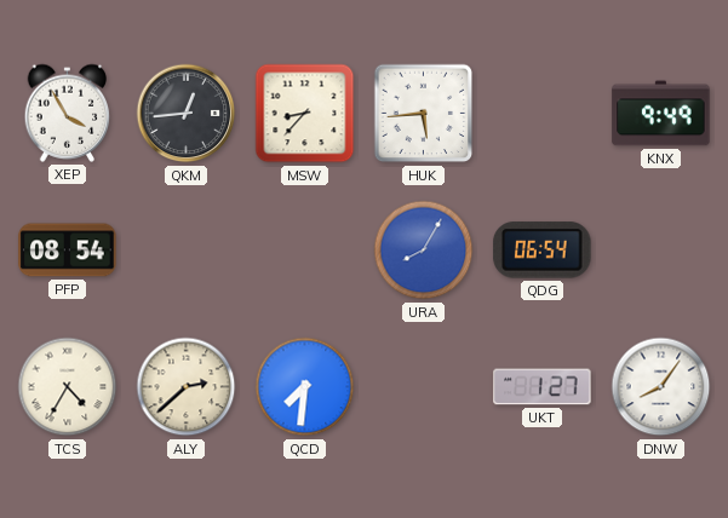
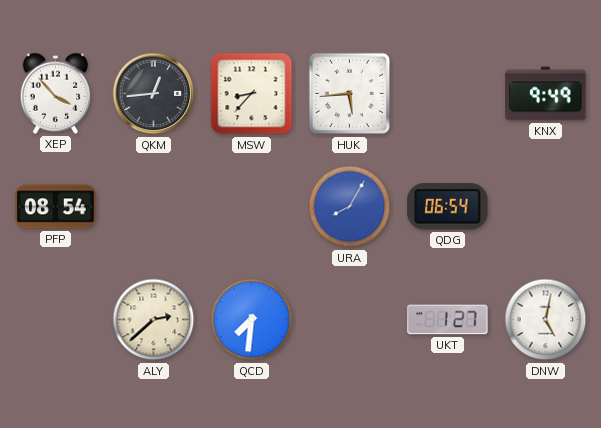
XEP: 3:55 -> 3:53
TCS: 4:35 -> none
DNW: 8:06 -> 5:02
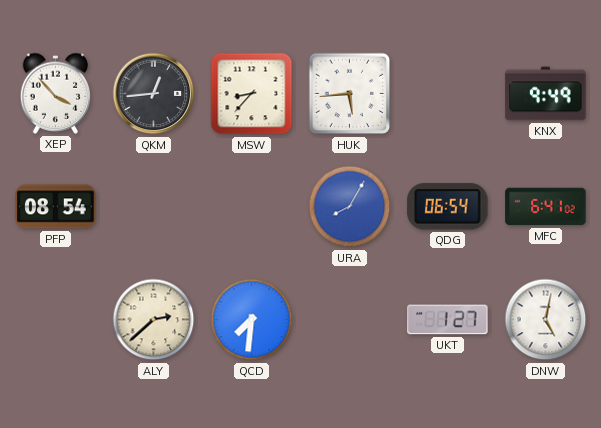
MFC: none -> 6:41
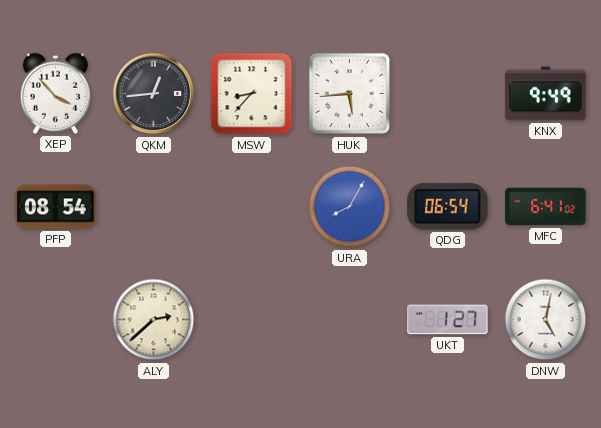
QCD: 7:31 -> none
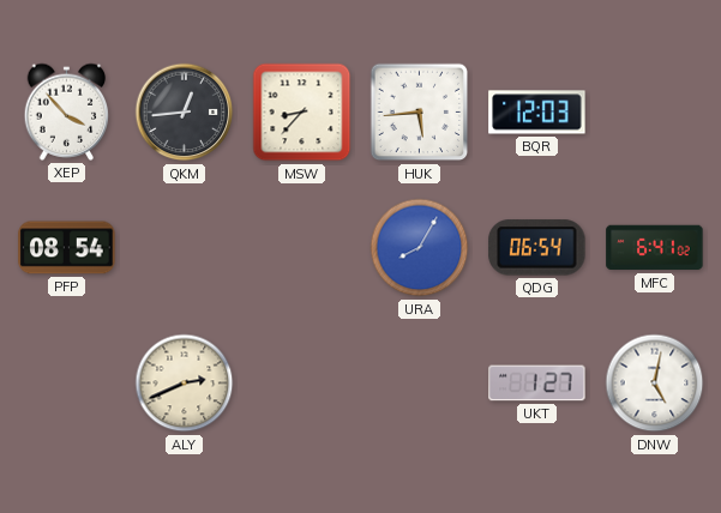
BQR: none -> 12:03
KNX: 9:49 -> none
ALY: 2:38 -> 2:41
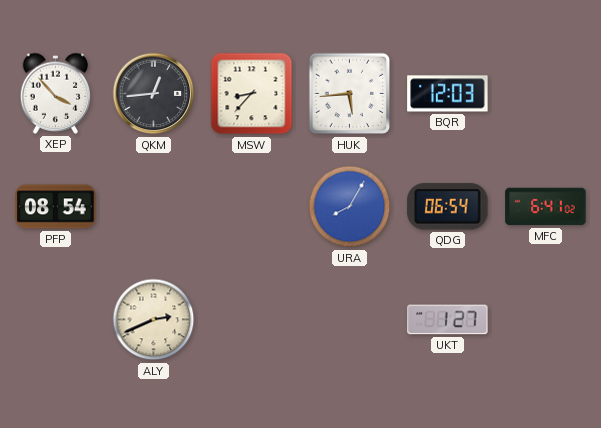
DNW: 5:02 -> none
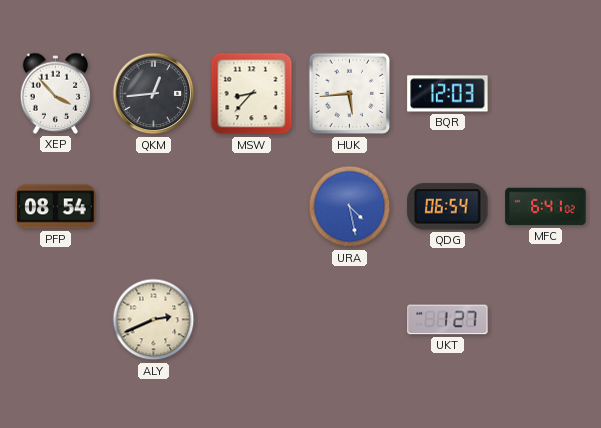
URA: 8:05 -> 4:28
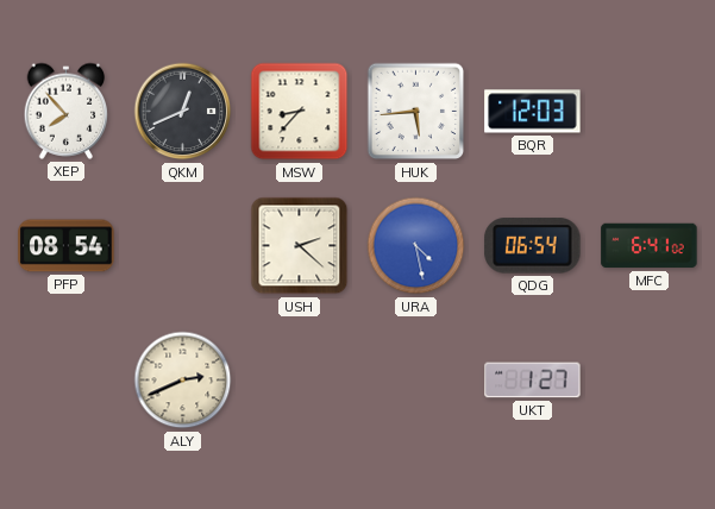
XEP: 3:53 -> 7:53
QKM: 12:44 -> 12:41
USH: none -> 2:22
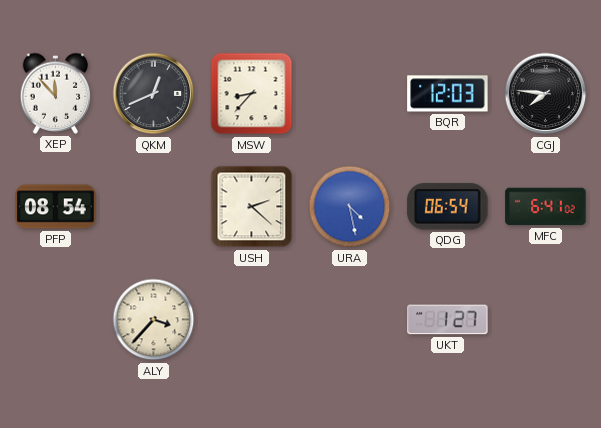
XEP: 7:53 -> 11:53
HUK: 5:44 -> none
CGJ: none -> 7:46
ALY: 2:41 -> 3:37
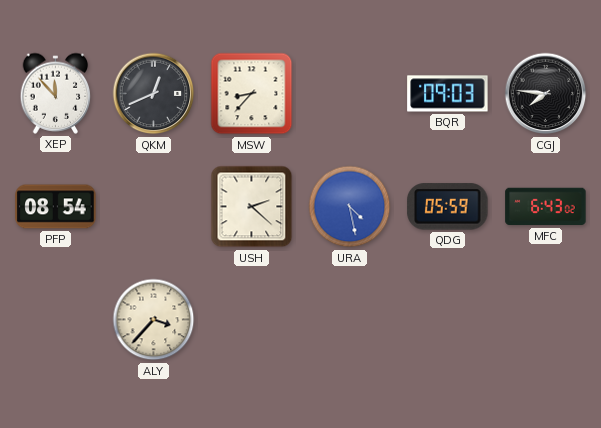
BQR: 12:03 -> 09:03
QDG: 06:54 -> 05:59
MFC: 6:41 -> 6:43
UKT: 1:27 -> none
